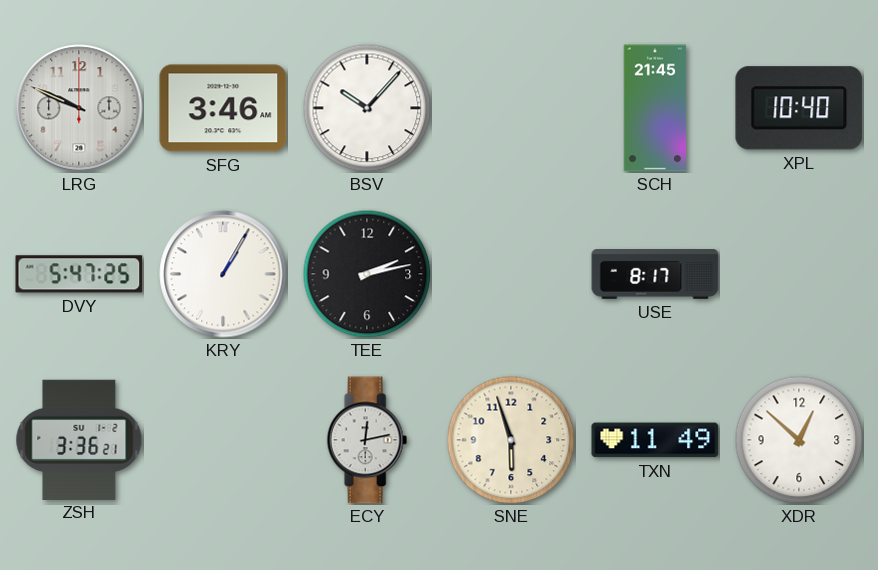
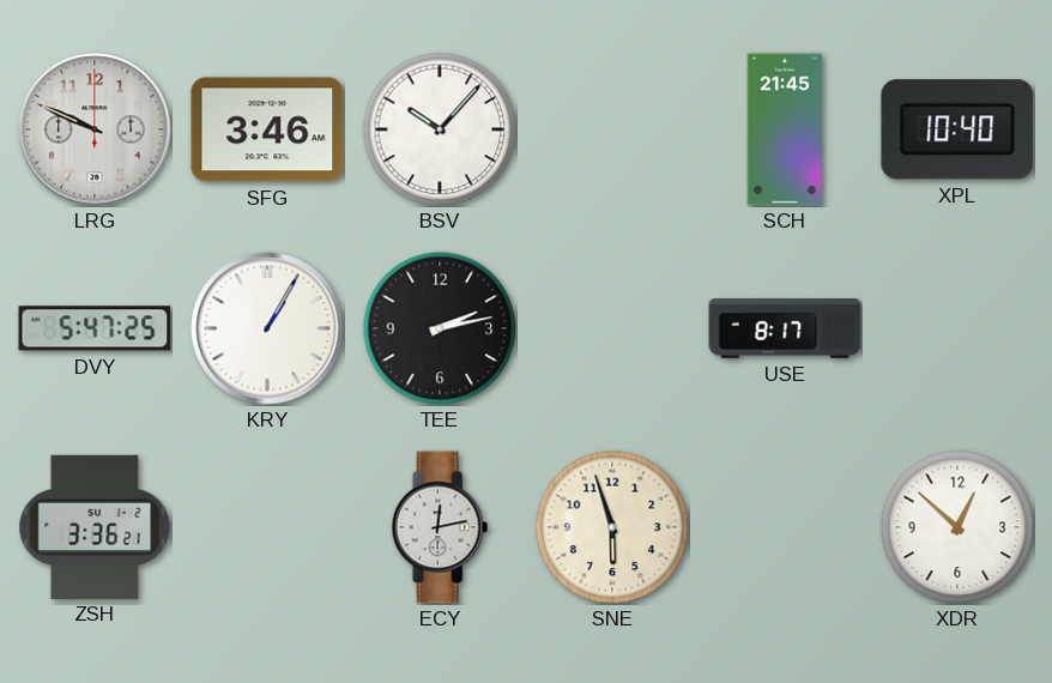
TXN: 11:49 -> none
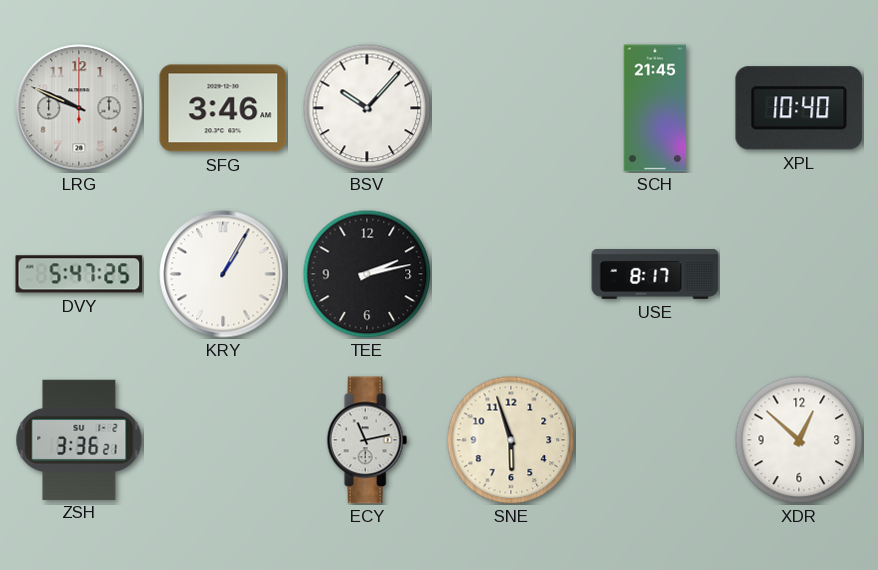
ECY: 12:13 -> 11:13
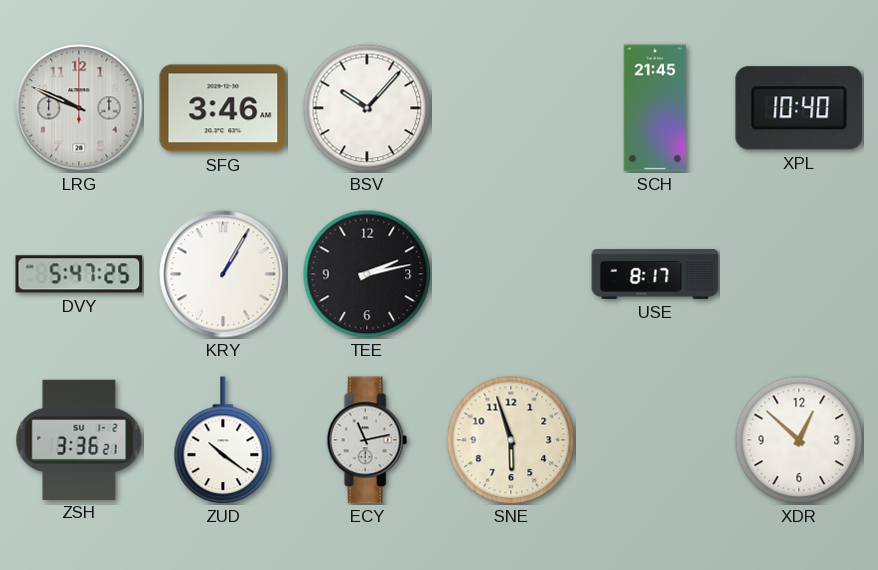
ZUD: none -> 10:21
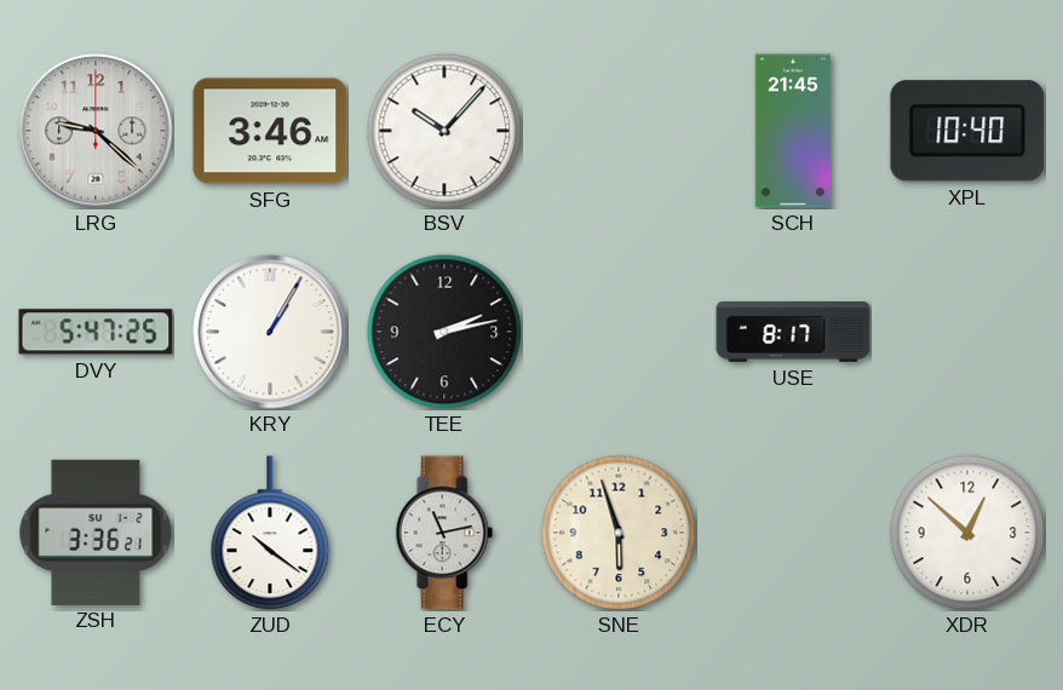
LRG: 9:49 -> 9:22
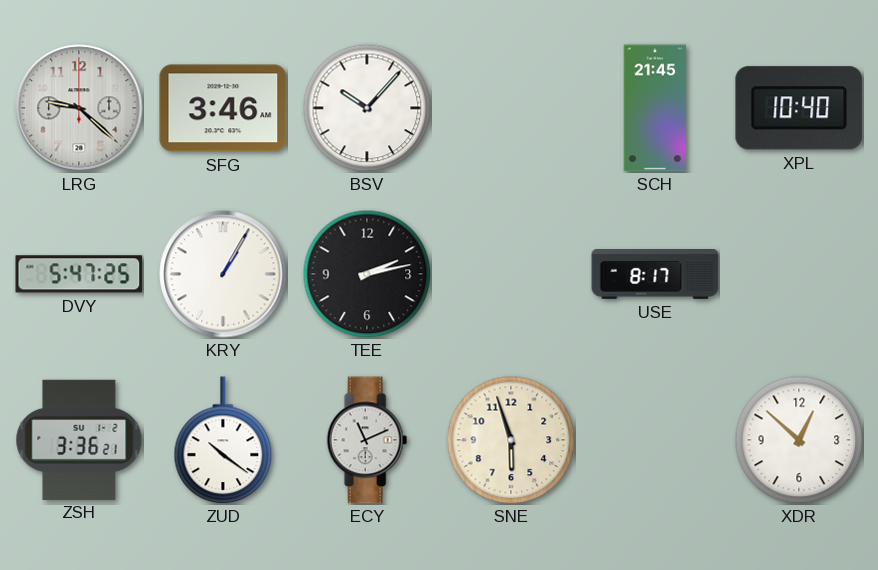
ECY: 11:13 -> 11:11
